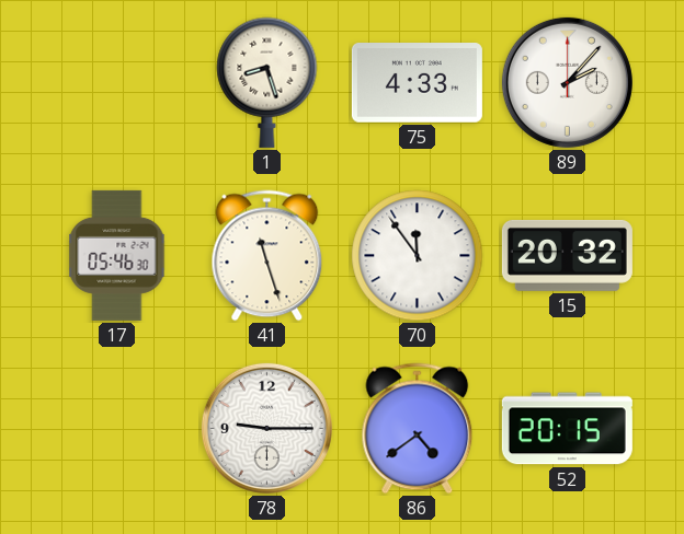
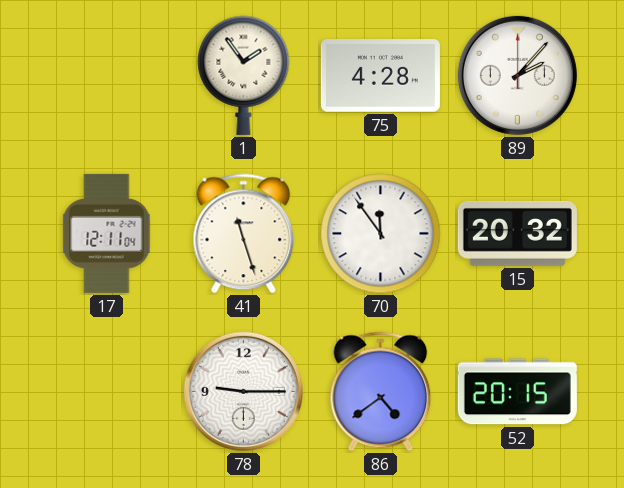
1: 8:27 -> 1:54
75: 4:33 -> 4:28
17: 05:46 -> 12:11
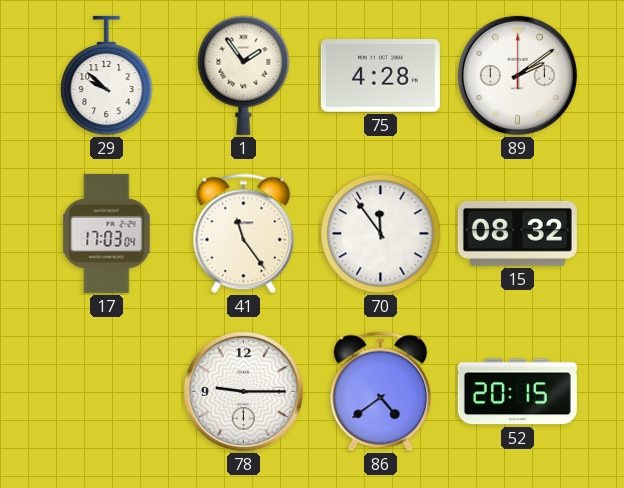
29: none -> 9:52
89: 2:07 -> 2:09
17: 12:11 -> 17:03
41: 11:27 -> 11:24
15: 20:32 -> 08:32
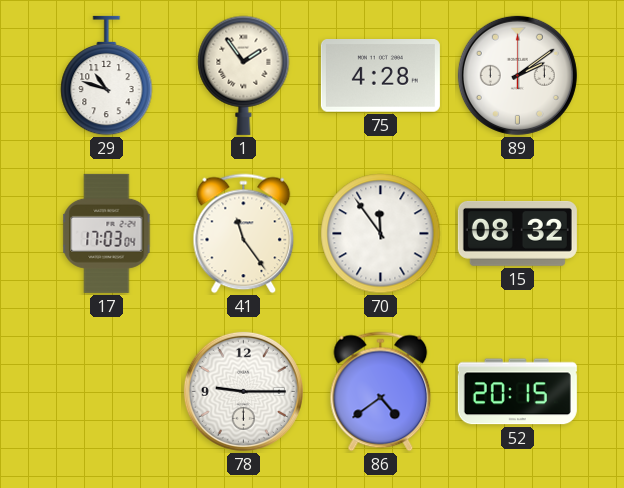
29: 9:52 -> 10:48
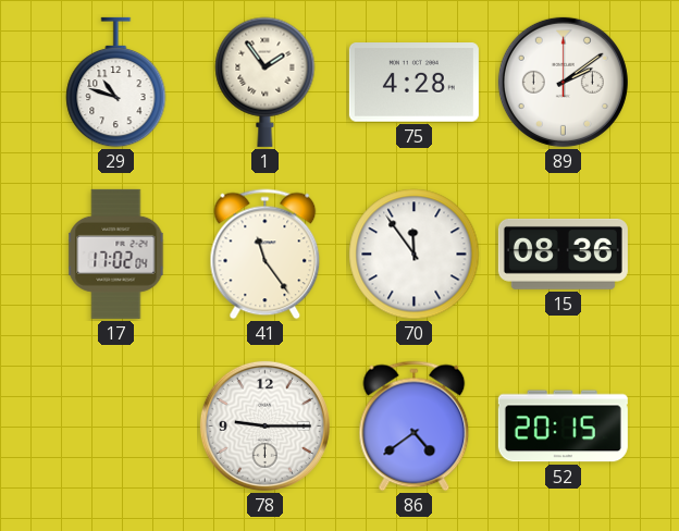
17: 17:03 -> 17:02
15: 08:32 -> 08:36
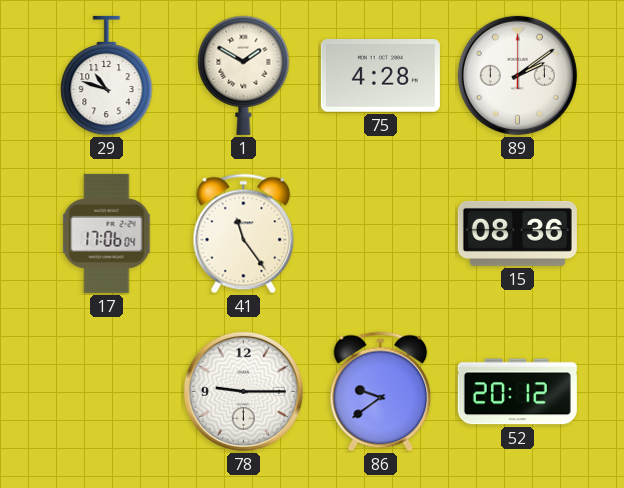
1: 1:54 -> 1:50
17: 17:02 -> 17:06
70: 11:54 -> none
86: 4:39 -> 9:39
52: 20:15 -> 20:12
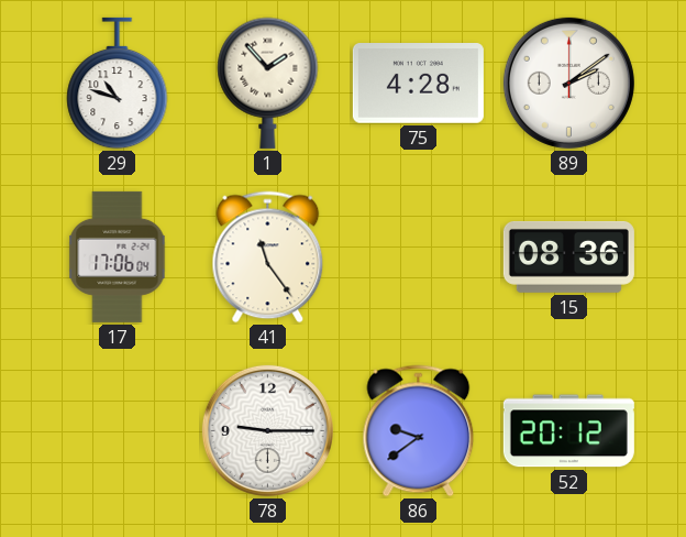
1: 1:50 -> 1:53
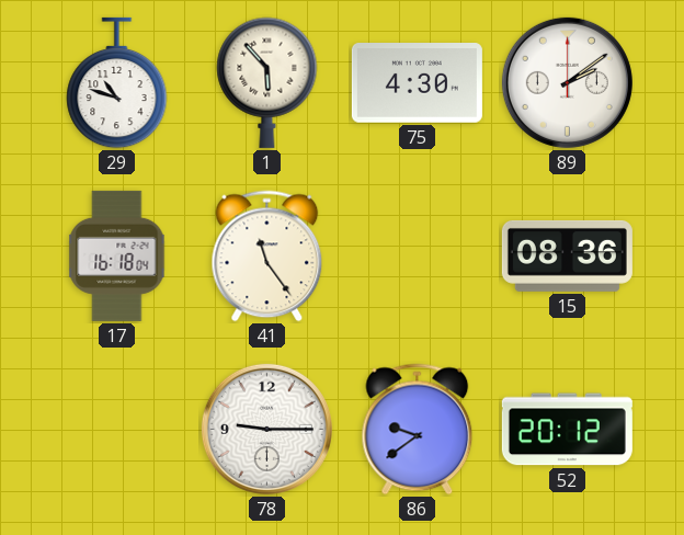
1: 1:53 -> 5:53
75: 4:28 -> 4:30
17: 17:06 -> 16:18
